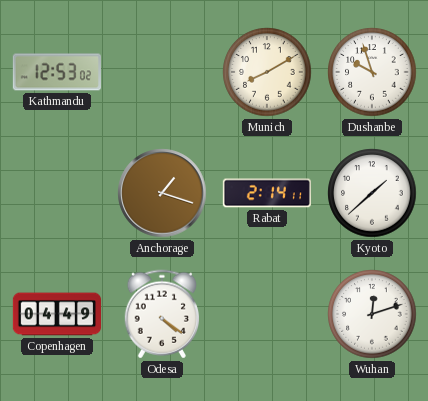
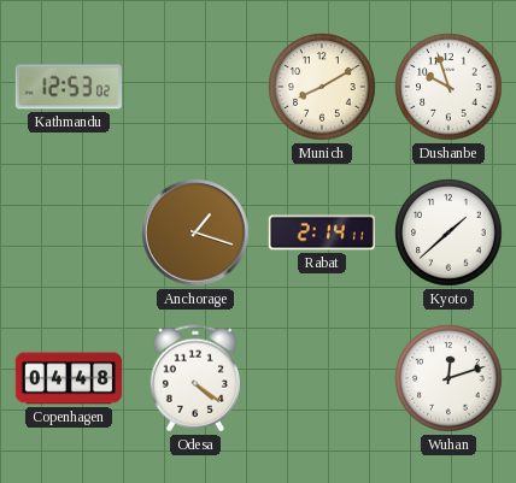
Copenhagen: 04:49 -> 04:48
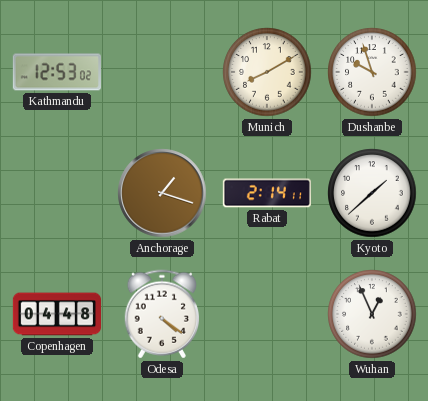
Wuhan: 12:12 -> 12:56
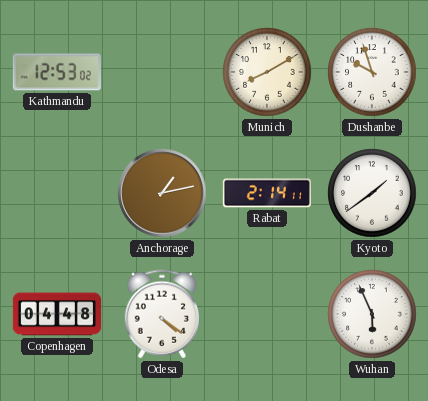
Anchorage: 1:18 -> 1:13
Kyoto: 1:38 -> 1:39
Wuhan: 12:56 -> 5:56
